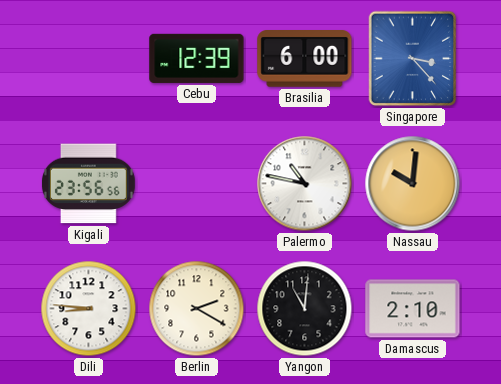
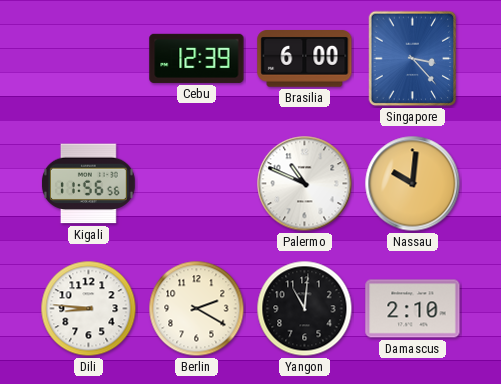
Kigali: 23:56 -> 11:56
Palermo: 10:47 -> 10:49
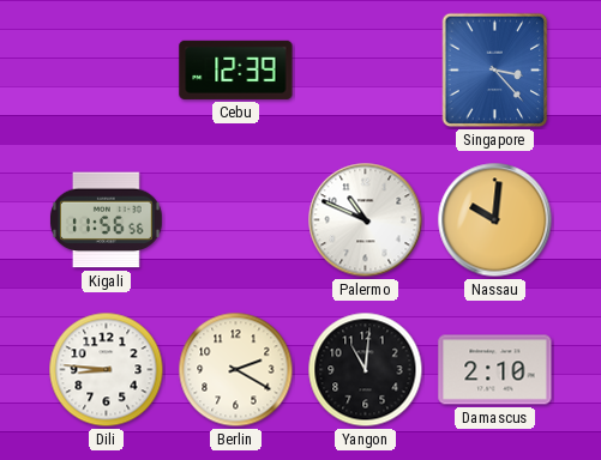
Brasilia: 6:00 -> none
